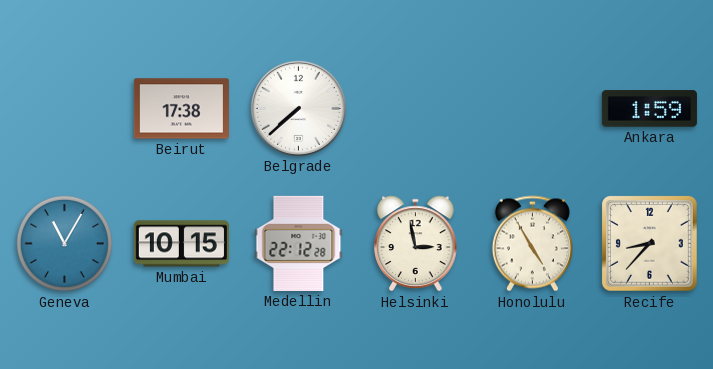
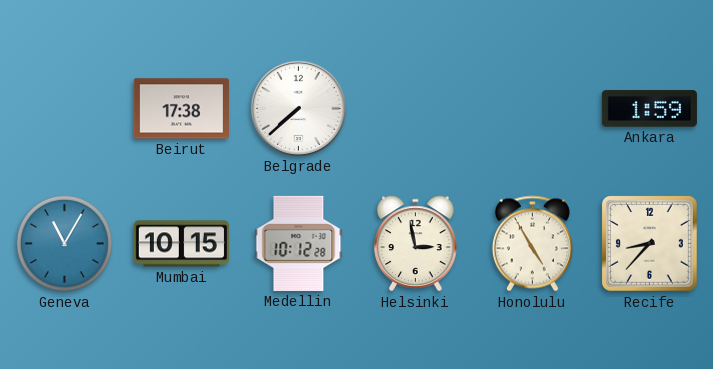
Medellin: 22:12 -> 10:12
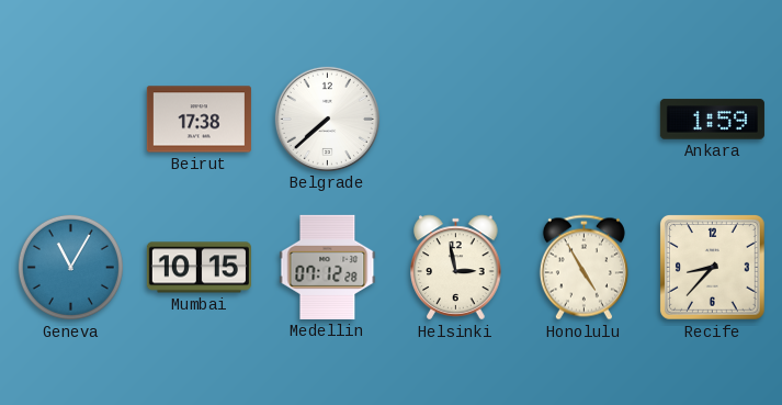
Medellin: 10:12 -> 07:12
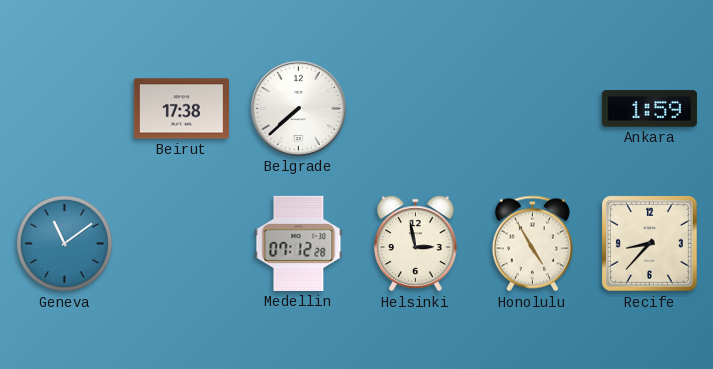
Geneva: 11:05 -> 11:09
Mumbai: 10:15 -> none
